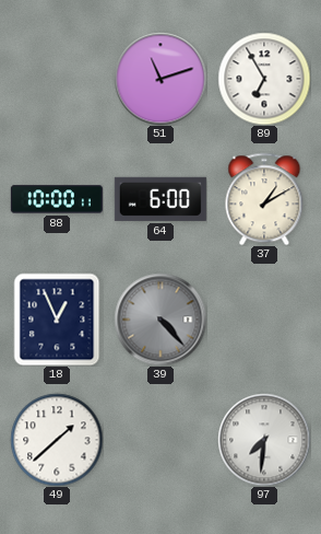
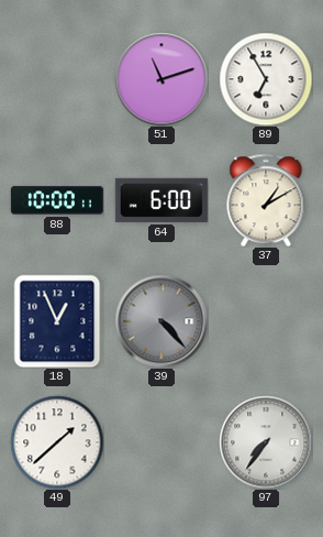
97: 7:31 -> 7:36
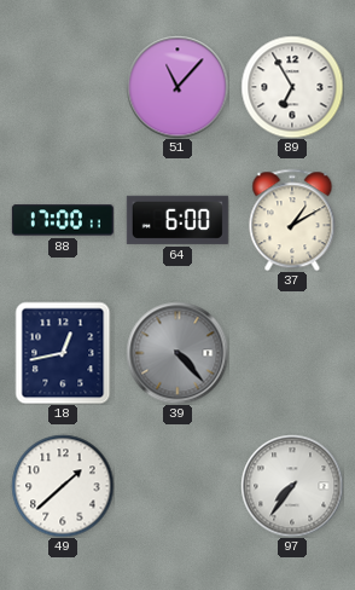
51: 11:12 -> 11:07
88: 10:00 -> 17:00
18: 12:56 -> 12:43
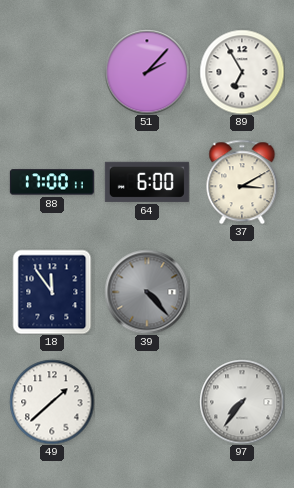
51: 11:07 -> 2:07
37: 1:10 -> 3:10
18: 12:43 -> 11:54
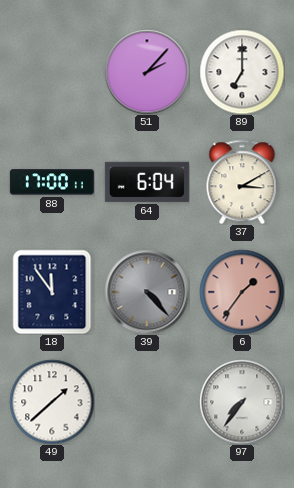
89: 6:55 -> 7:00
64: 6:00 -> 6:04
6: none -> 1:36
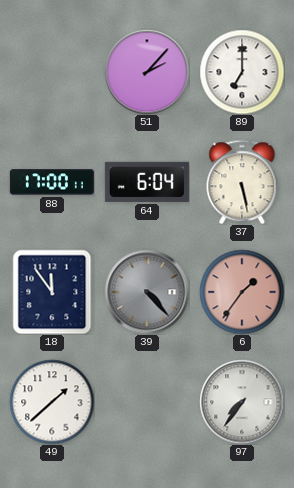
37: 3:10 -> 5:28
